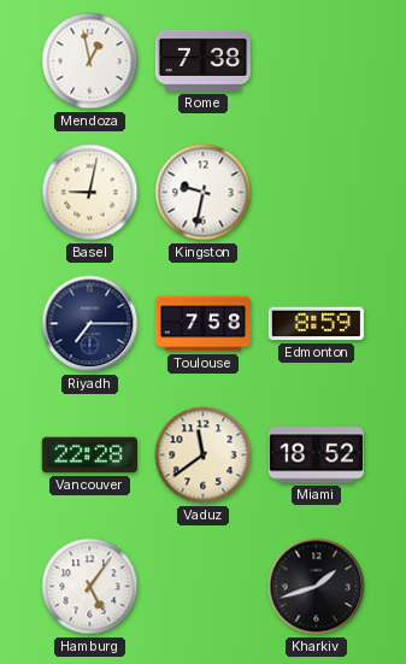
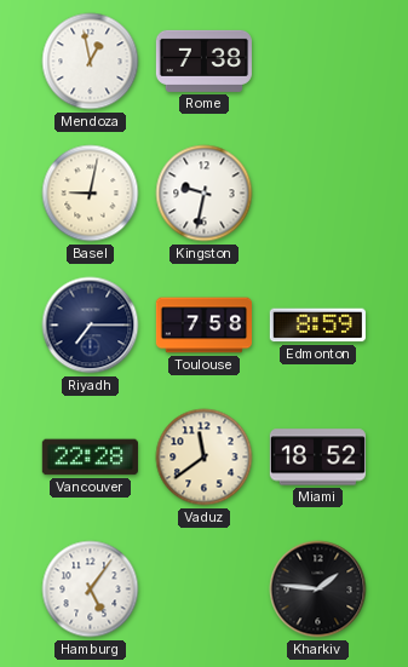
Kharkiv: 1:42 -> 1:46
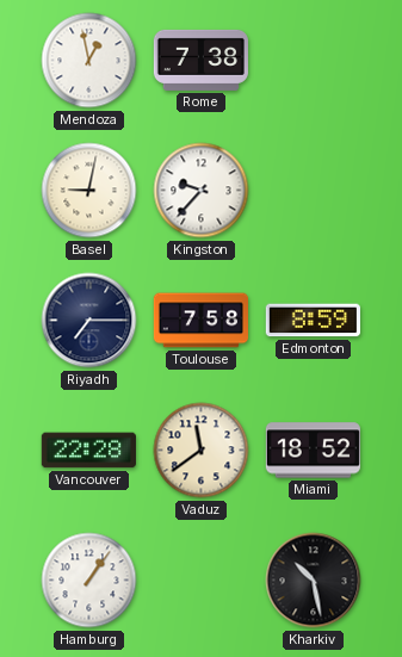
Kingston: 9:32 -> 9:37
Hamburg: 5:06 -> 1:06
Kharkiv: 1:46 -> 10:28
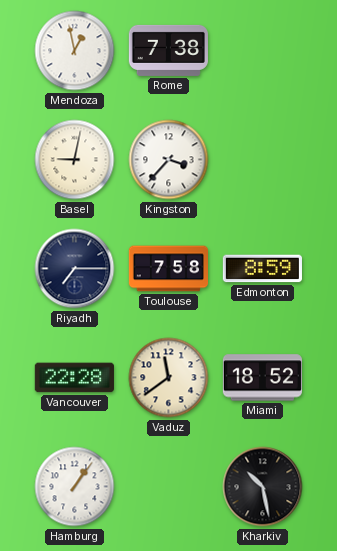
Kingston: 9:37 -> 3:37
